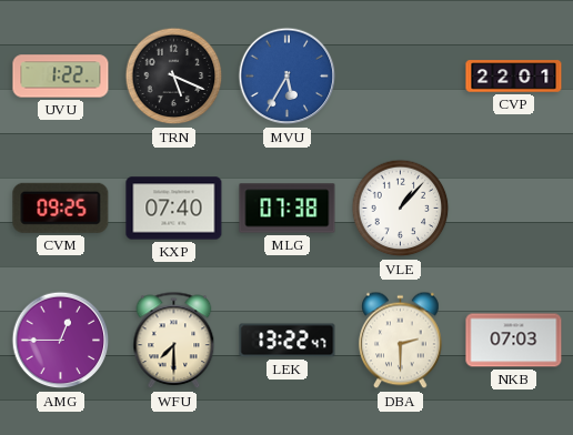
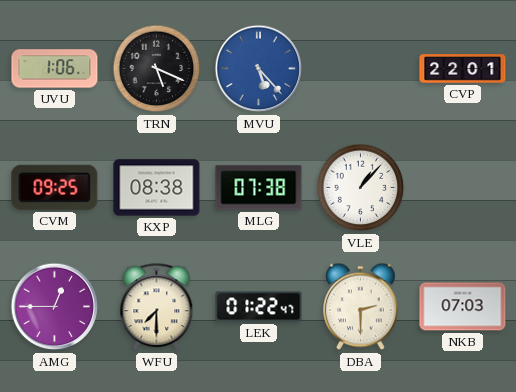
UVU: 1:22 -> 1:06
MVU: 5:35 -> 5:23
KXP: 07:40 -> 08:38
LEK: 13:22 -> 01:22
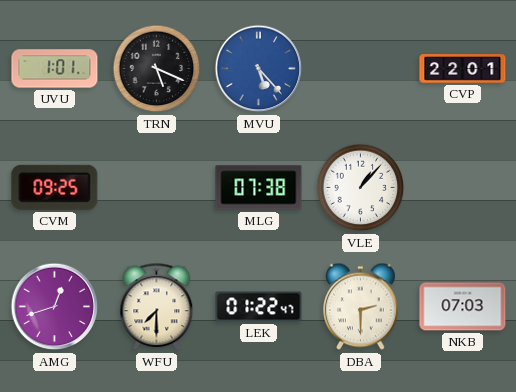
UVU: 1:06 -> 1:01
KXP: 08:38 -> none
AMG: 12:45 -> 12:42
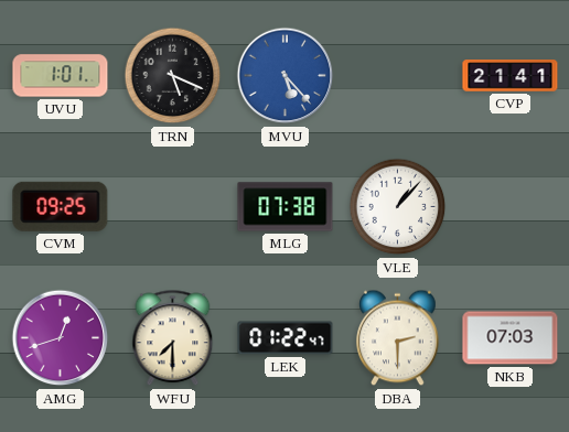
CVP: 22:01 -> 21:41
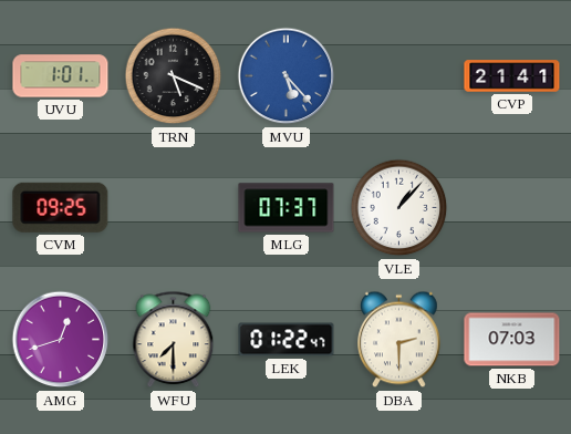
MLG: 07:38 -> 07:37
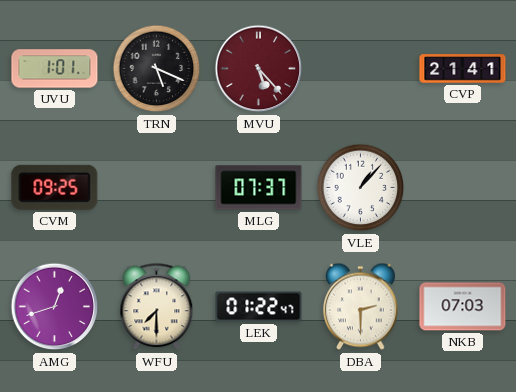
MVU dial: blue -> burgundy
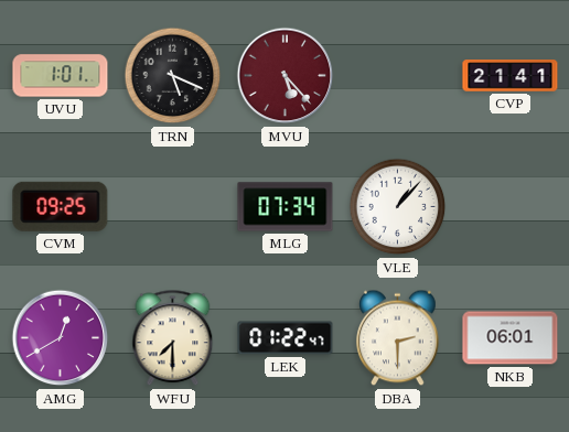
MLG: 07:37 -> 07:34
AMG: 12:42 -> 12:40
NKB: 07:03 -> 06:01
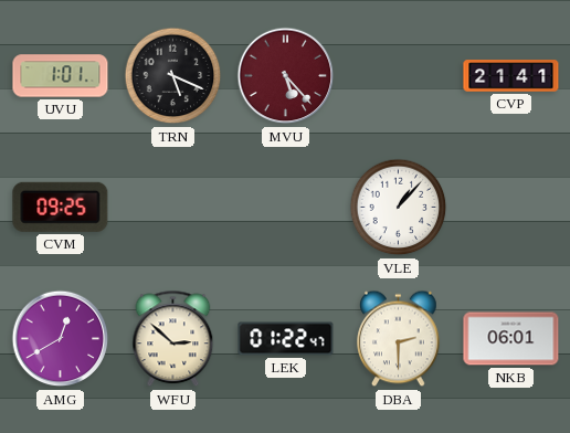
MLG: 07:34 -> none
WFU: 7:30 -> 2:52
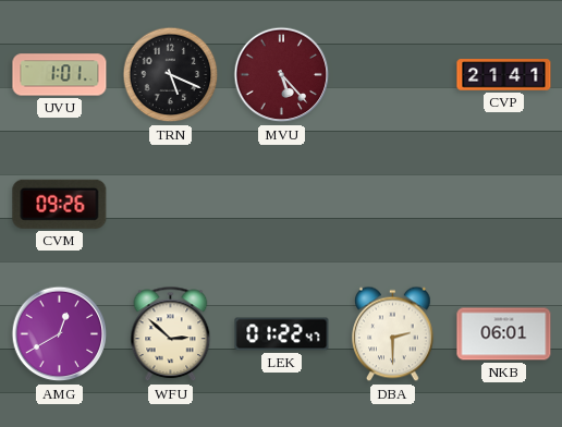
CVM: 09:25 -> 09:26
VLE: 1:07 -> none
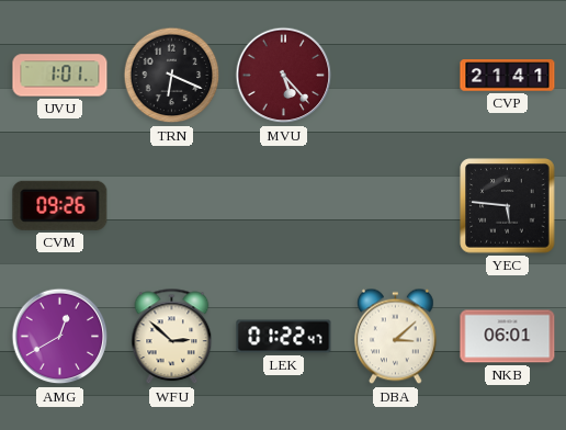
TRN: 5:19 -> 6:19
YEC: none -> 5:46
DBA: 2:30 -> 3:08
